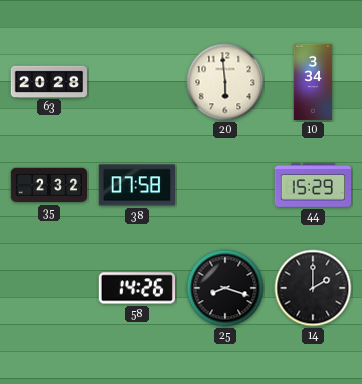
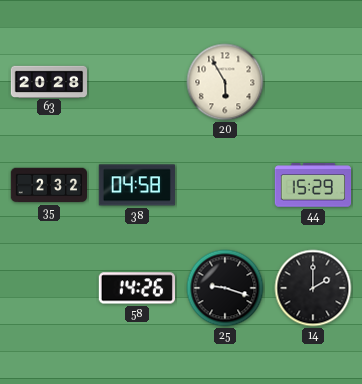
20: 5:59 -> 5:55
10: 3:34 -> none
38: 07:58 -> 04:58
25: 8:18 -> 9:18
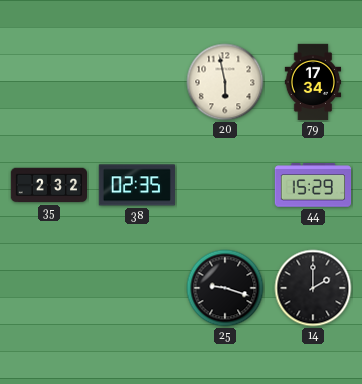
63: 20:28 -> none
20: 5:55 -> 5:58
79: none -> 17:34
38: 04:58 -> 02:35
58: 14:26 -> none
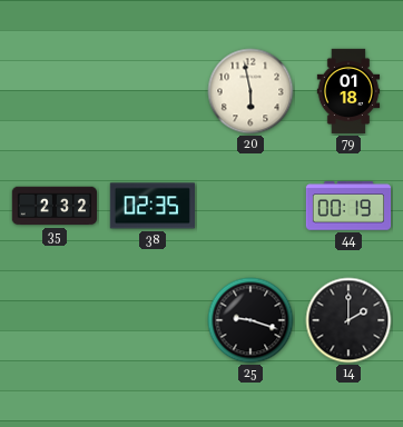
79: 17:34 -> 01:18
44: 15:29 -> 00:19
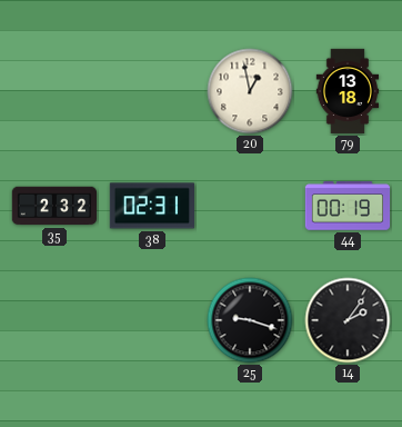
20: 5:58 -> 12:58
79: 01:18 -> 13:18
38: 02:35 -> 02:31
14: 2:00 -> 2:06
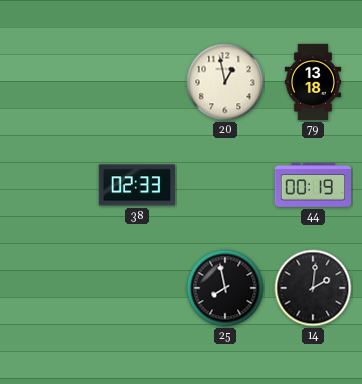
35: 2:32 -> none
38: 02:31 -> 02:33
25: 9:18 -> 7:58
14: 2:06 -> 2:01
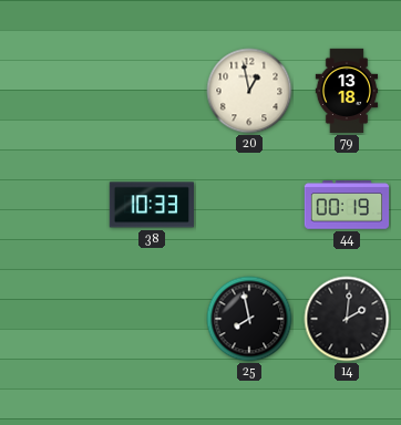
38: 02:33 -> 10:33
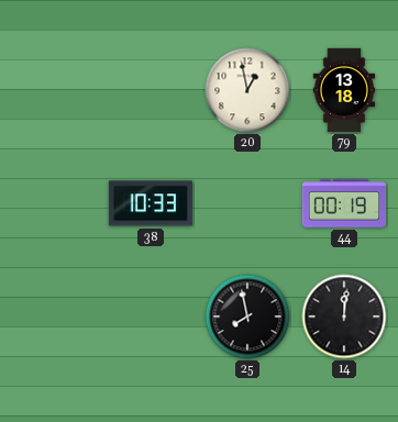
14: 2:01 -> 12:01
